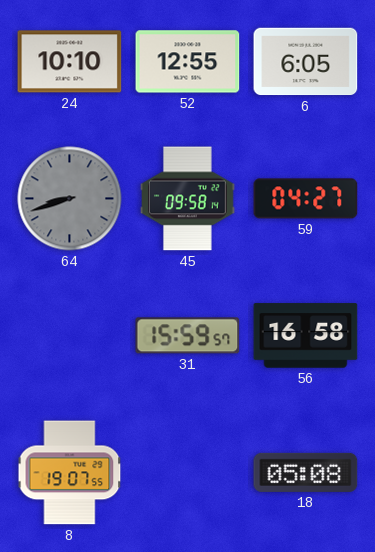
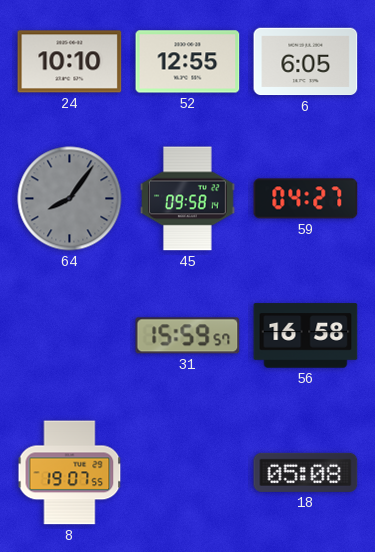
64: 8:42 -> 8:06
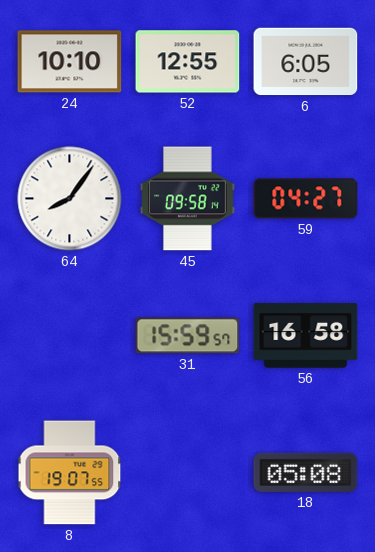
64 dial: grey -> white
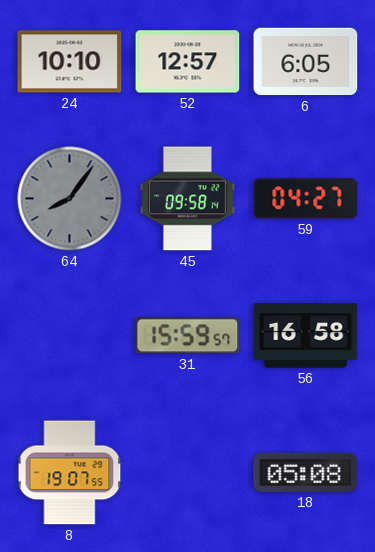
52: 12:55 -> 12:57
64 dial: white -> grey
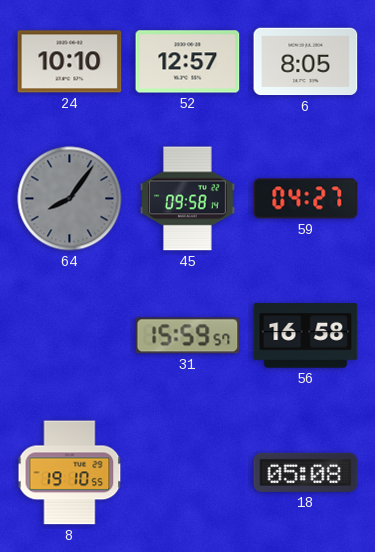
6: 6:05 -> 8:05
8: 19:07 -> 19:10
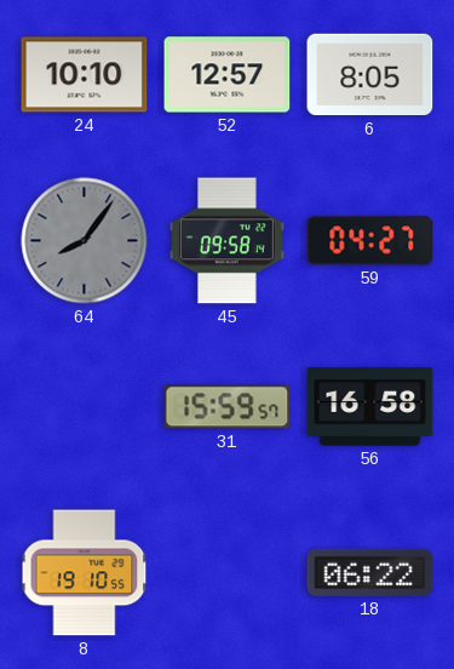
18: 05:08 -> 06:22
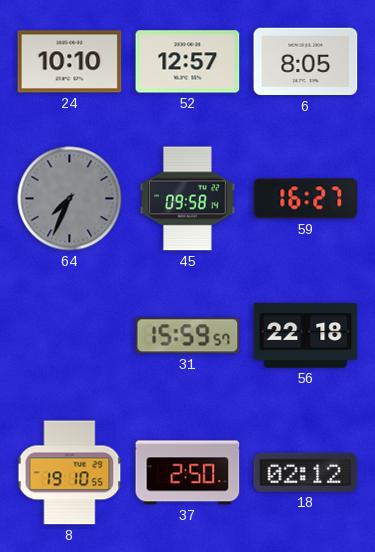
64: 8:06 -> 7:34
59: 04:27 -> 16:27
56: 16:58 -> 22:18
37: none -> 2:50
18: 06:22 -> 02:12
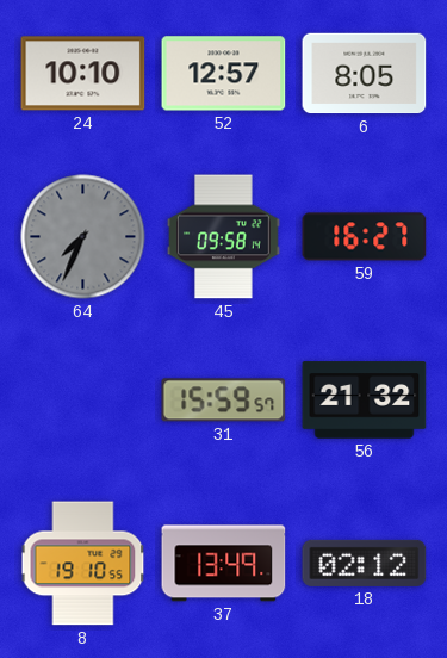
56: 22:18 -> 21:32
37: 2:50 -> 13:49
